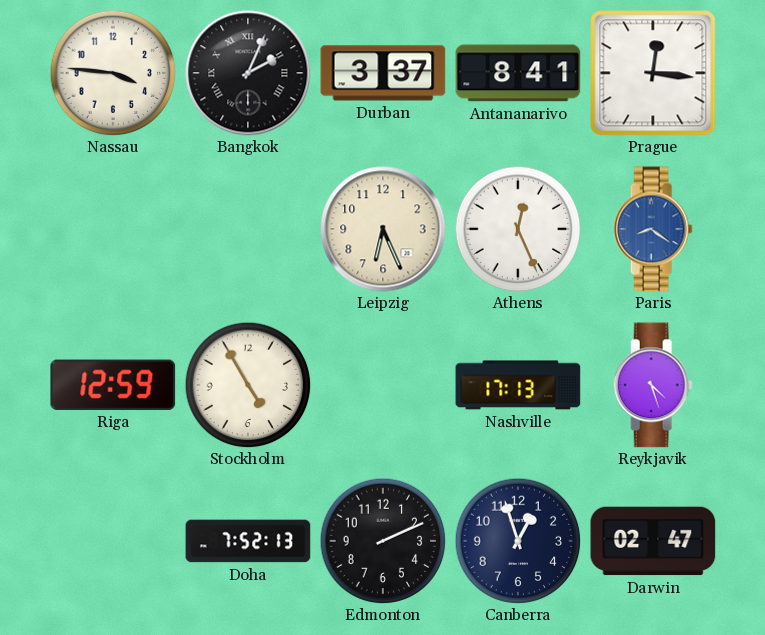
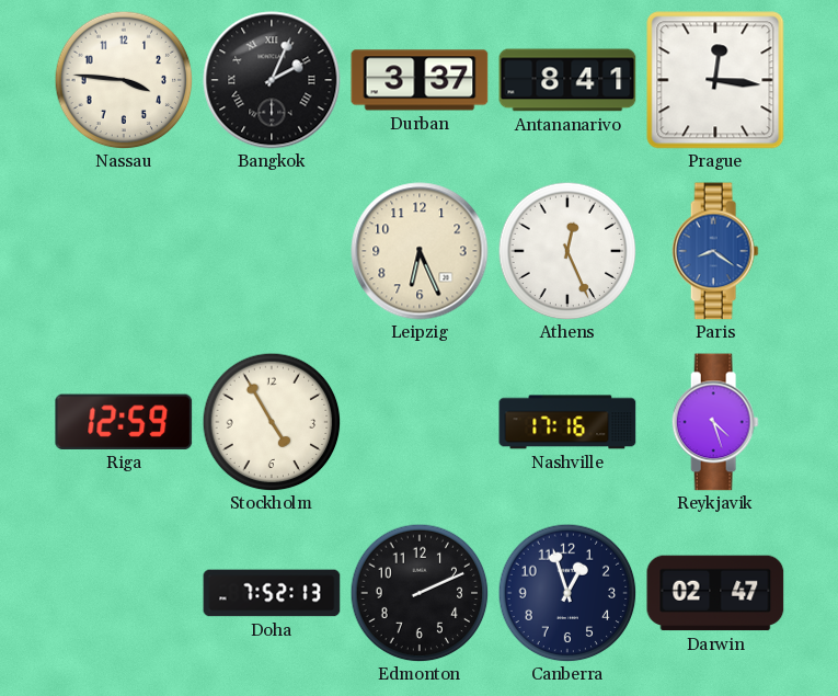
Nashville: 17:13 -> 17:16
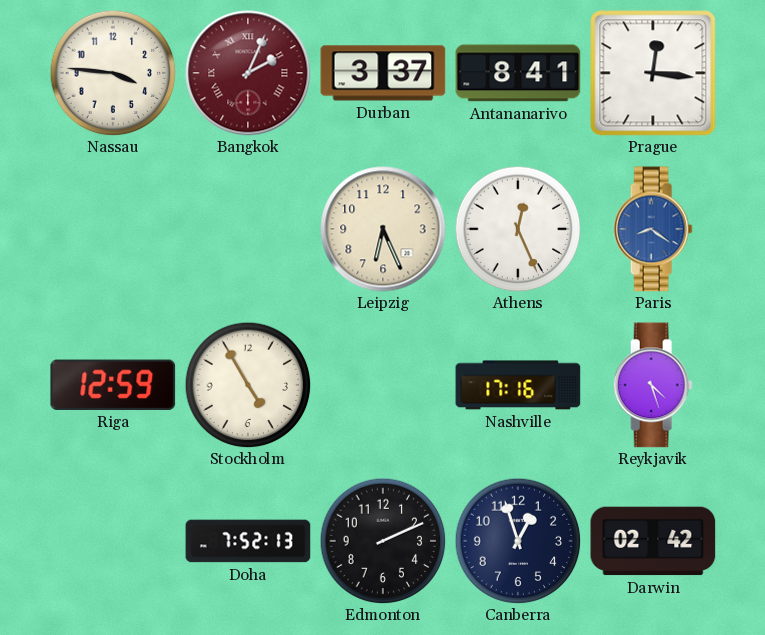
Bangkok dial: black -> burgundy
Darwin: 02:47 -> 02:42
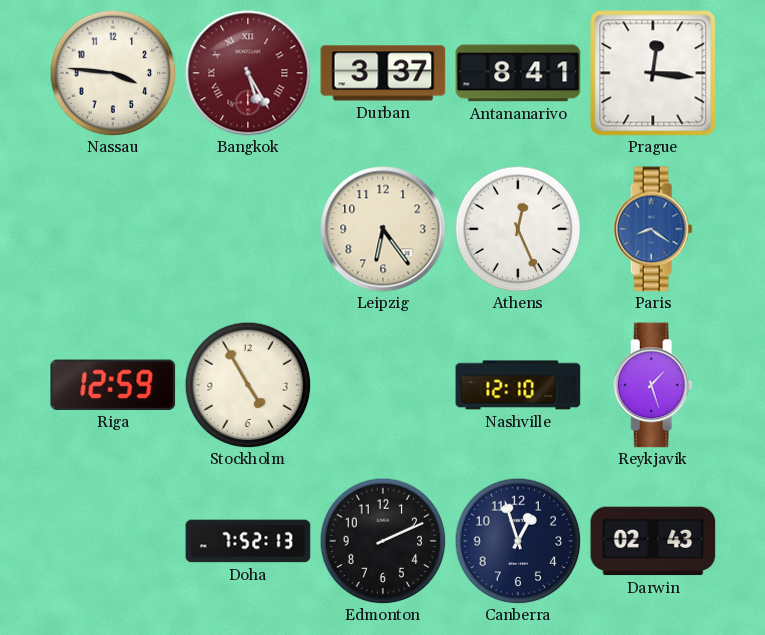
Bangkok: 2:04 -> 5:25
Leipzig: 6:26 -> 6:24
Nashville: 17:16 -> 12:10
Reykjavik: 4:27 -> 1:27
Darwin: 02:42 -> 02:43
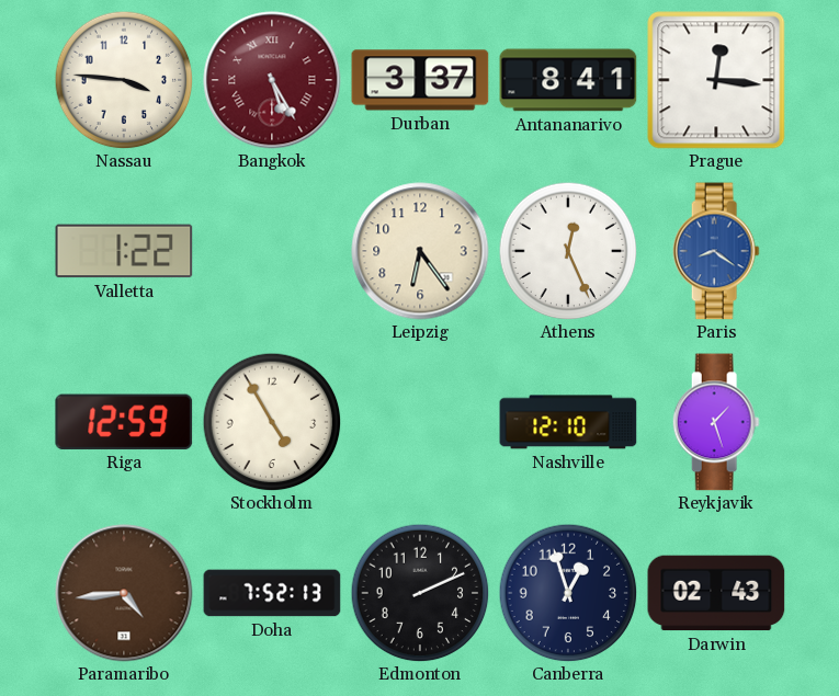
Valletta: none -> 1:22
Paramaribo: none -> 4:44
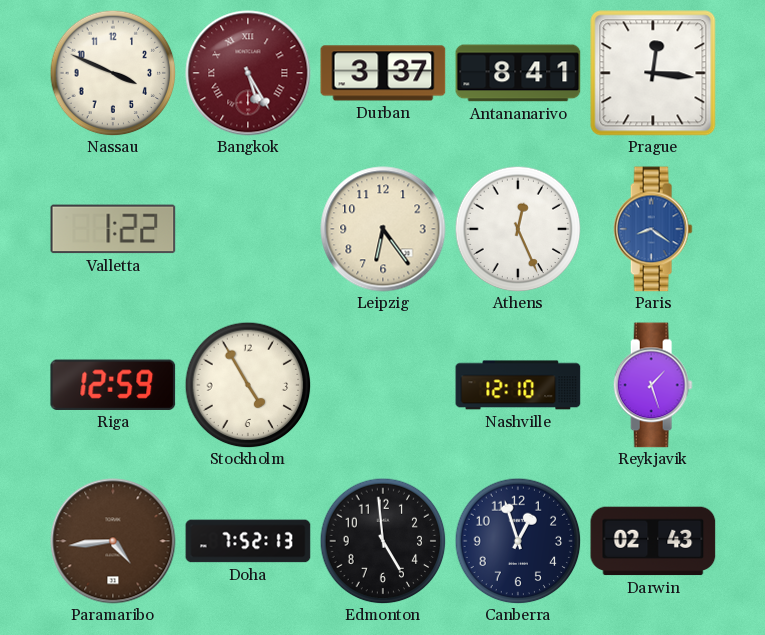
Nassau: 3:46 -> 3:49
Edmonton: 2:11 -> 4:59
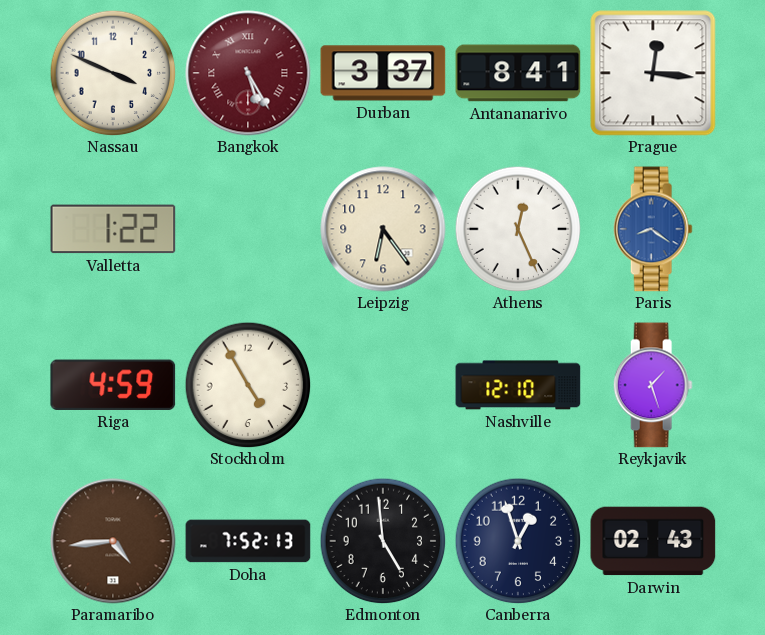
Riga: 12:59 -> 4:59
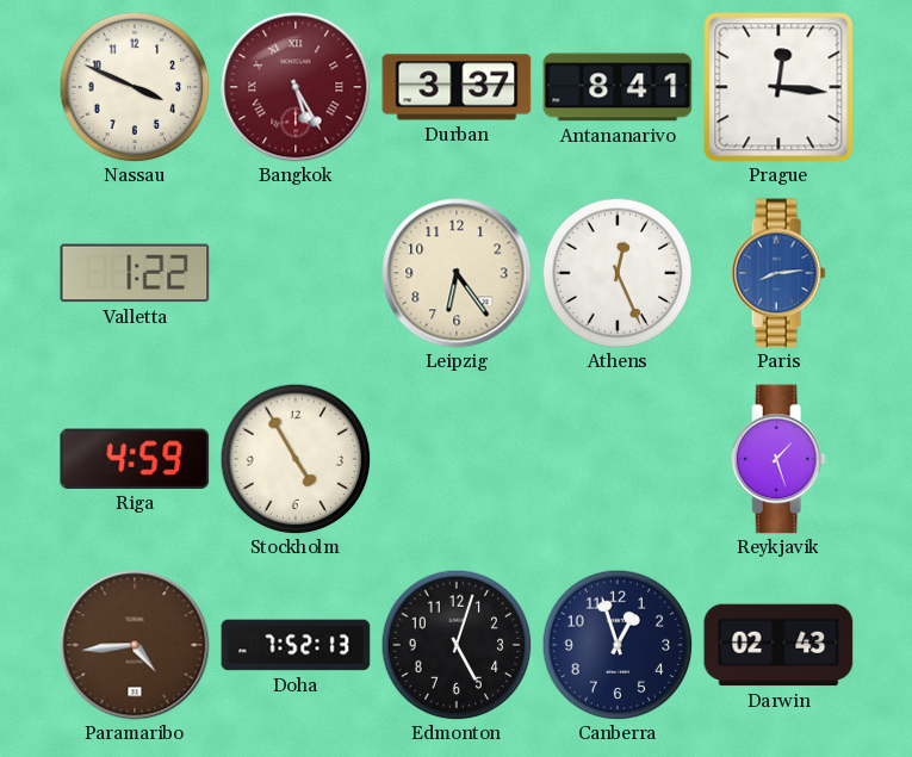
Paris: 8:21 -> 8:14
Nashville: 12:10 -> none
Edmonton: 4:59 -> 5:03
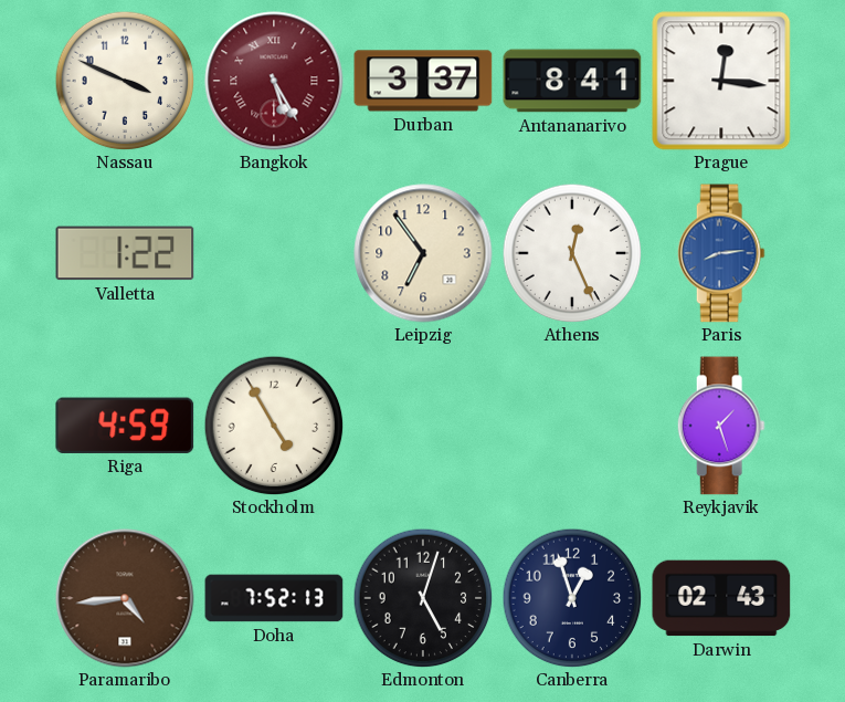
Leipzig: 6:24 -> 6:54
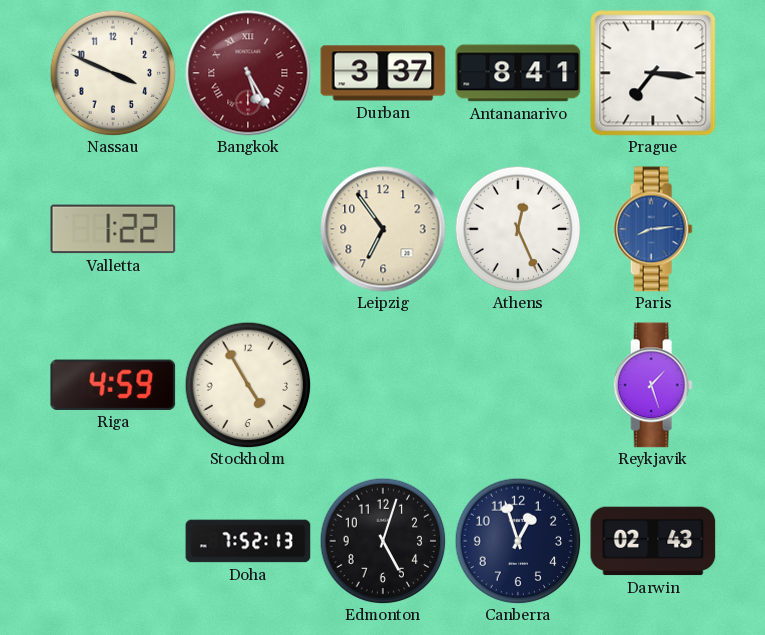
Prague: 12:16 -> 7:16
Paramaribo: 4:44 -> none
